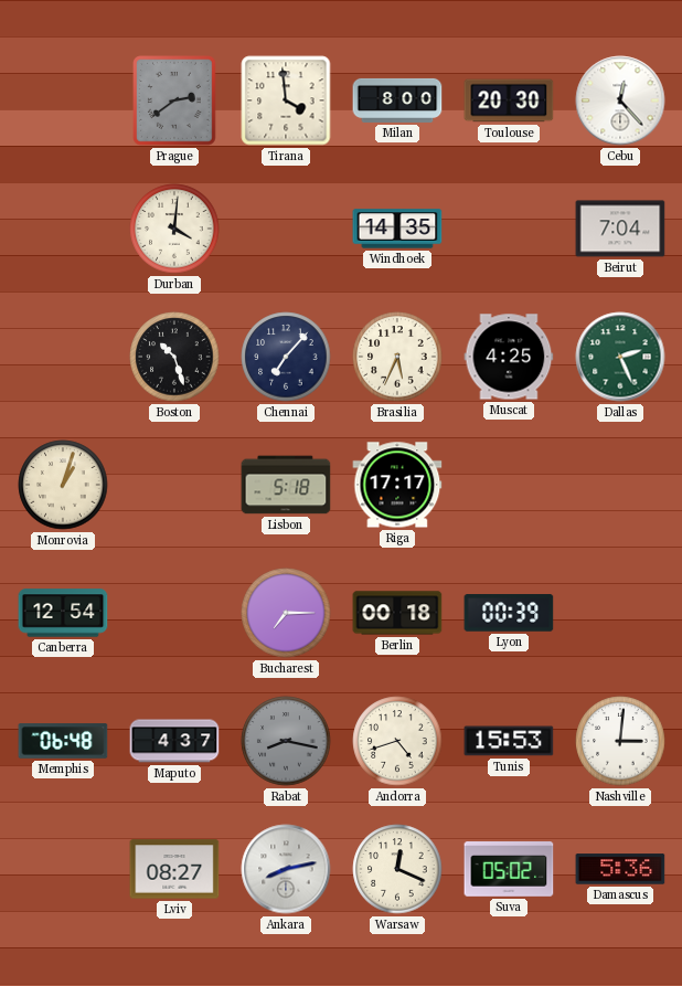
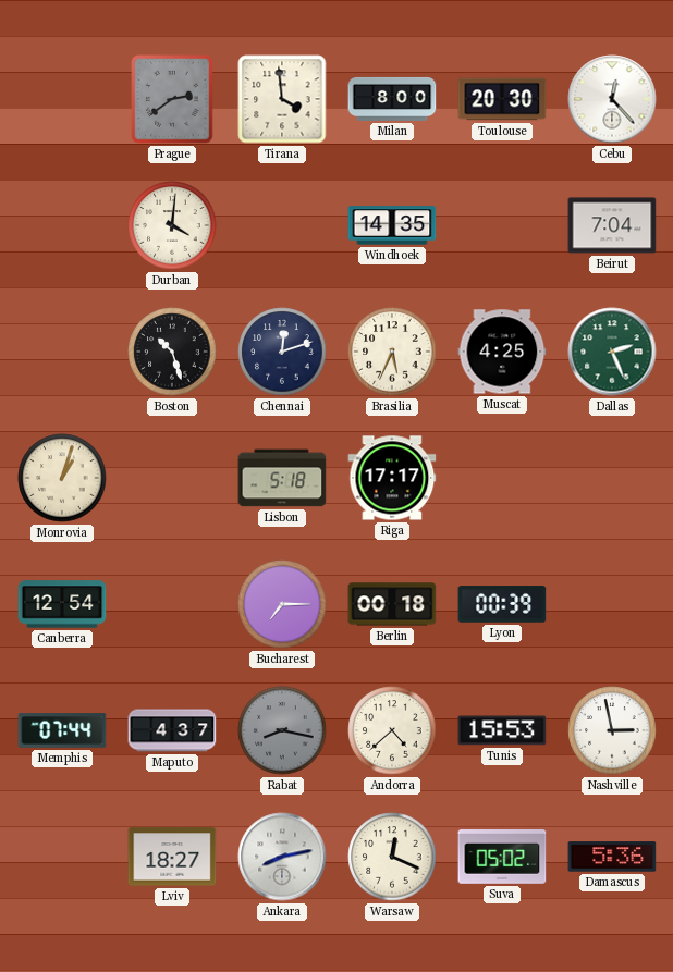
Chennai: 7:07 -> 12:12
Memphis: 06:48 -> 07:44
Andorra: 4:42 -> 4:38
Nashville: 3:01 -> 2:58
Lviv: 08:27 -> 18:27
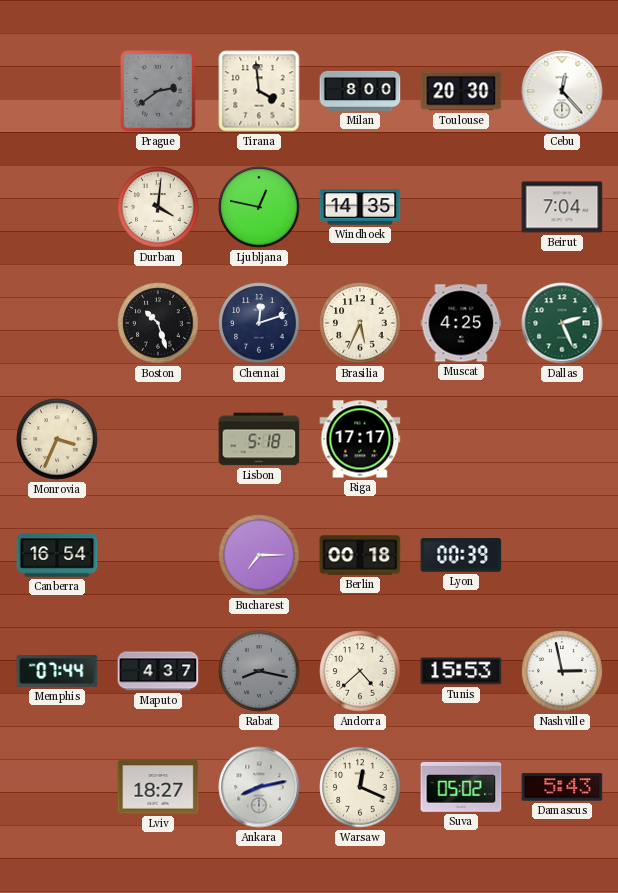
Ljubljana: none -> 12:47
Monrovia: 1:03 -> 3:34
Canberra: 12:54 -> 16:54
Damascus: 5:36 -> 5:43
